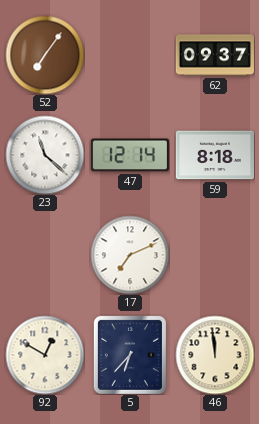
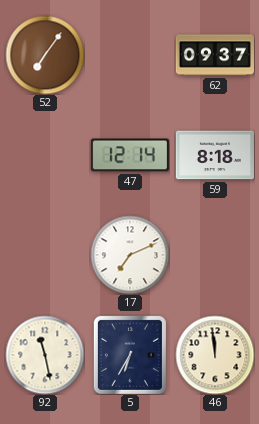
23: 11:22 -> none
92: 12:50 -> 11:28
5: 6:37 -> 6:35
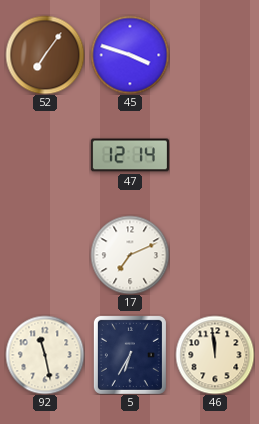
45: none -> 3:48
62: 09:37 -> none
59: 8:18 -> none
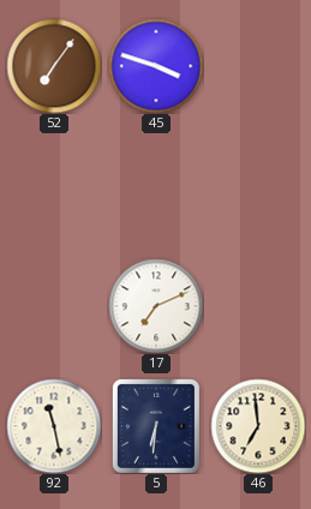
47: 12:14 -> none
5: 6:35 -> 6:31
46: 11:59 -> 6:59
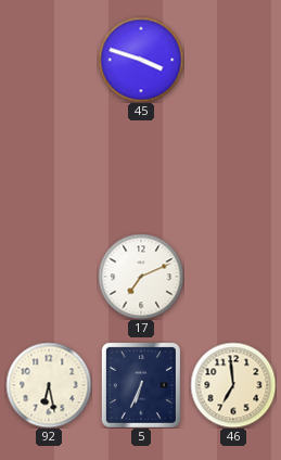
52: 7:06 -> none
92: 11:28 -> 6:28
5: 6:31 -> 6:34
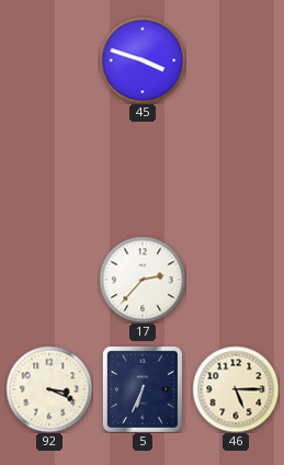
17: 7:11 -> 2:37
92: 6:28 -> 3:19
46: 6:59 -> 5:15
